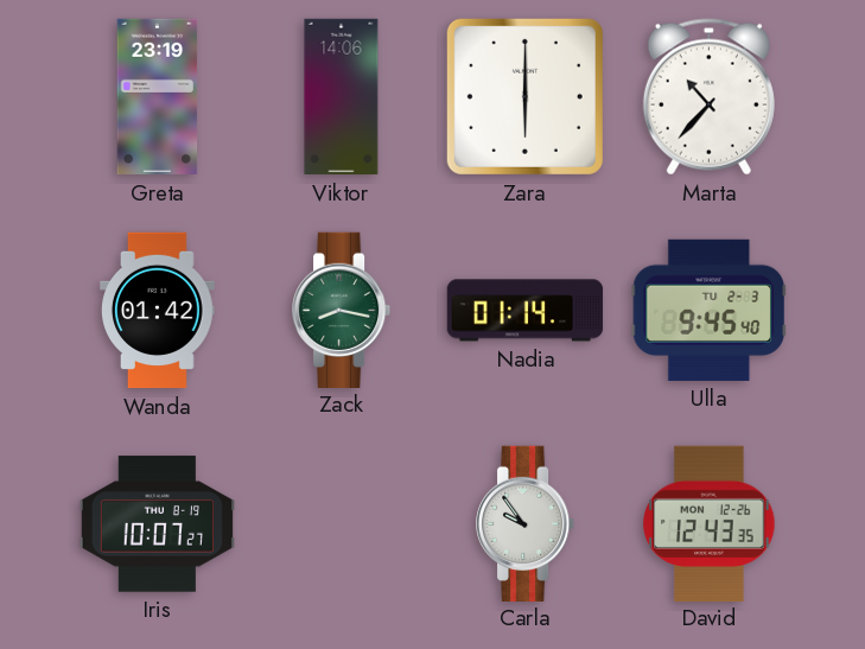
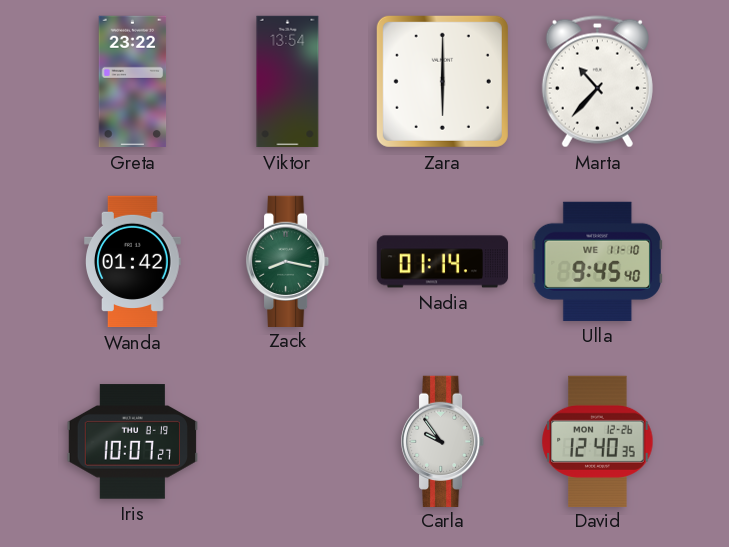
Greta: 23:19 -> 23:22
Viktor: 14:06 -> 13:54
Ulla date: TU 2-3 -> WE 11-10
David: 12:43 -> 12:40
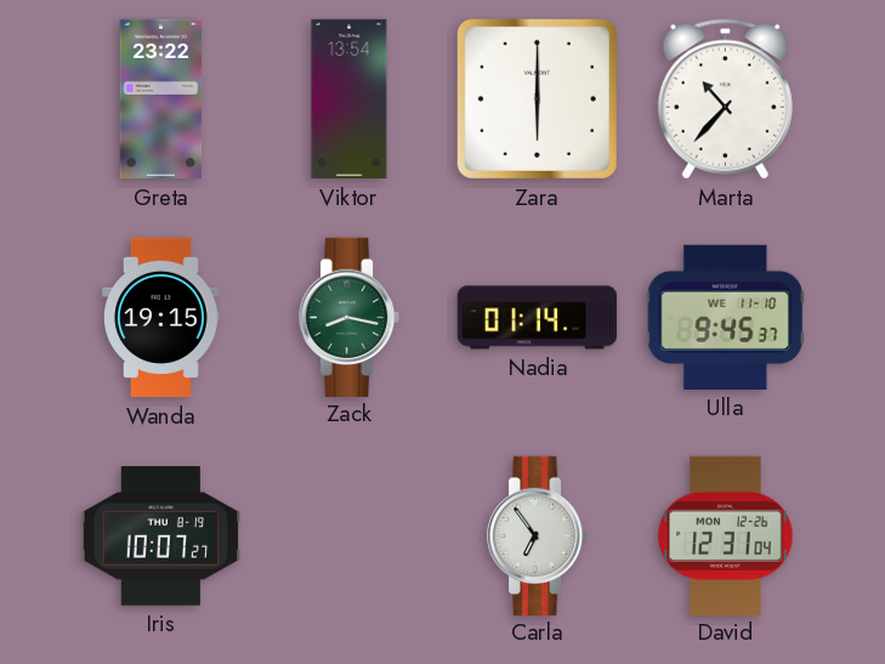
Wanda: 01:42 -> 19:15
Ulla: 9:45:40 -> 9:45:37
Carla: 9:54 -> 6:54
David: 12:40 -> 12:31
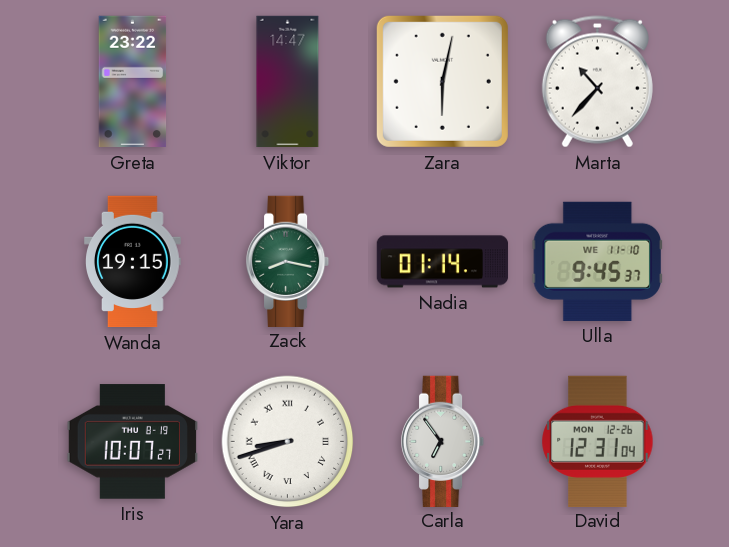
Viktor: 13:54 -> 14:47
Zara: 6:00 -> 6:02
Yara: none -> 8:42
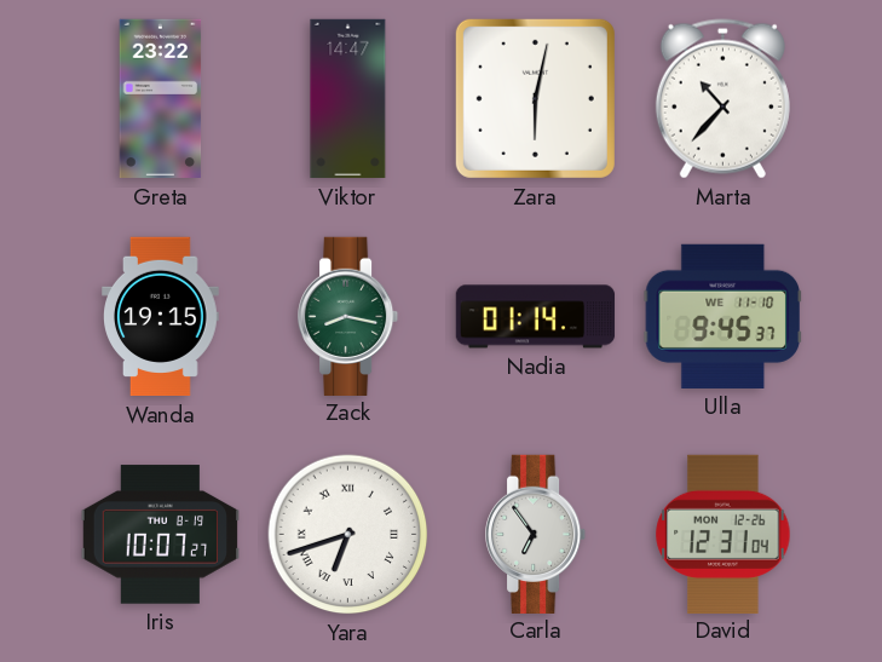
Yara: 8:42 -> 6:42
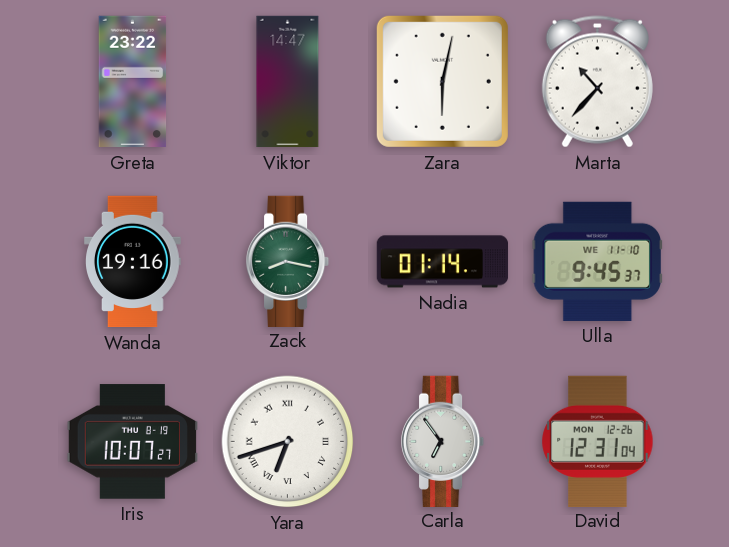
Wanda: 19:15 -> 19:16
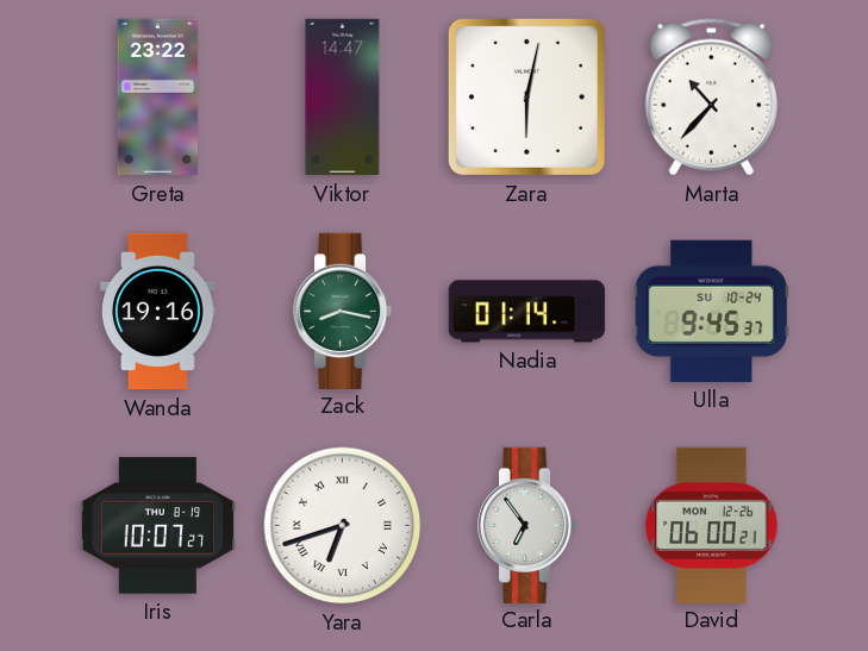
Ulla date: WE 11-10 -> SU 10-24
David: 12:31 -> 06:00
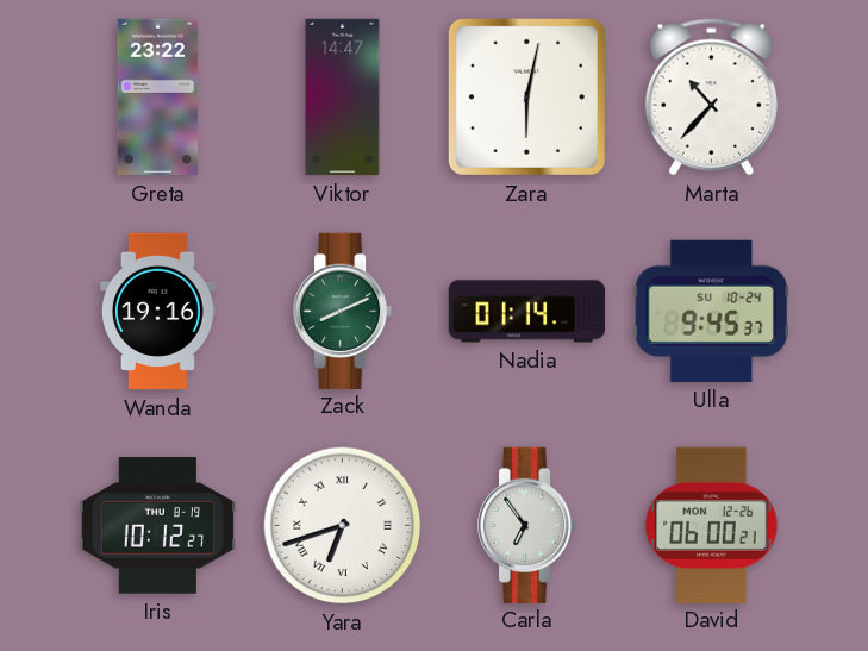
Zack: 8:17 -> 8:11
Iris: 10:07 -> 10:12
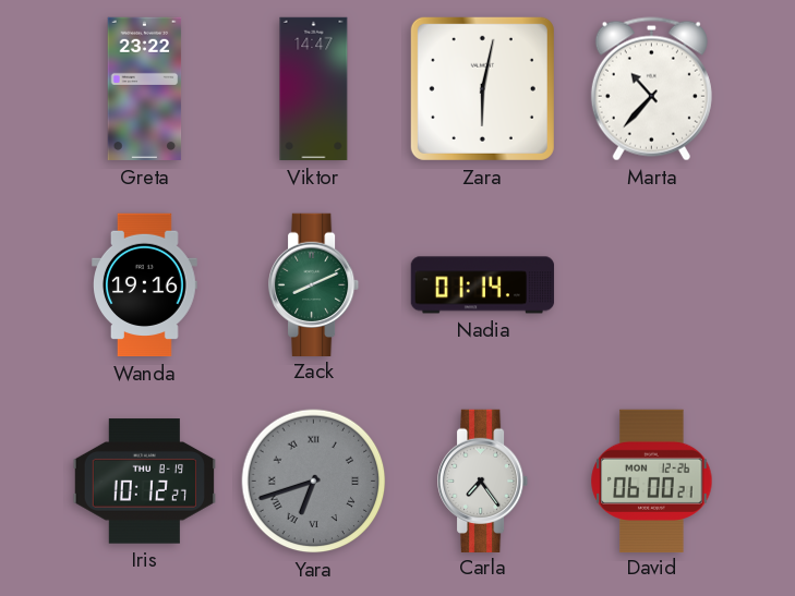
Ulla: 9:45 -> none
Yara dial: white -> grey
Carla: 6:54 -> 7:24
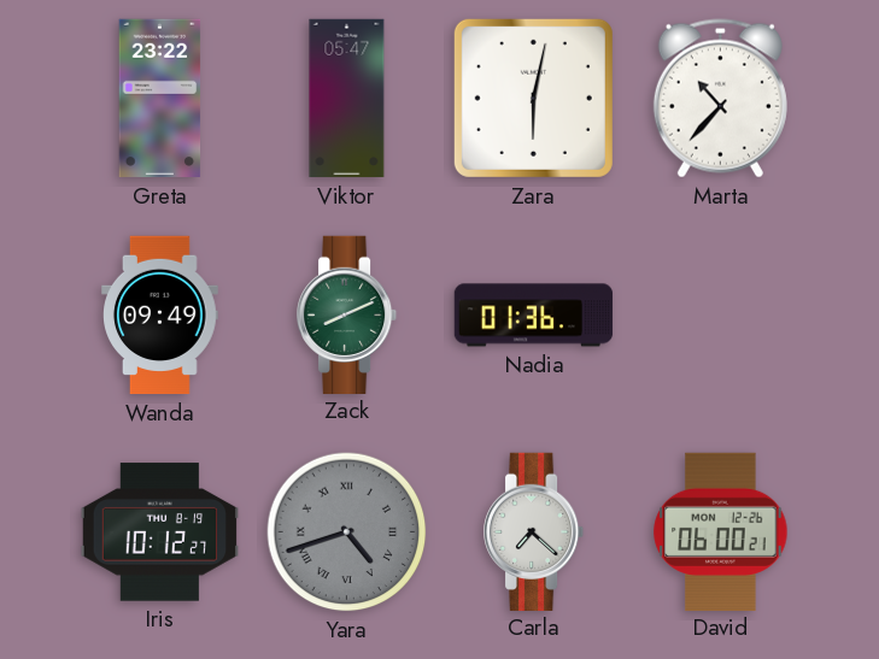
Viktor: 14:47 -> 05:47
Wanda: 19:16 -> 09:49
Nadia: 01:14 -> 01:36
Yara: 6:42 -> 4:42
Carla: 7:24 -> 7:22
